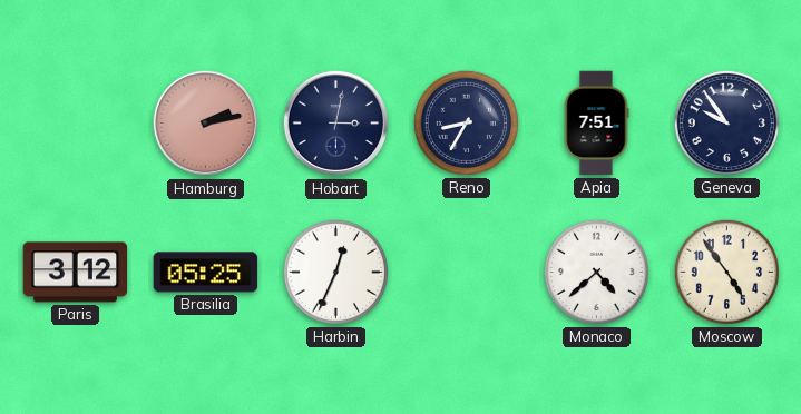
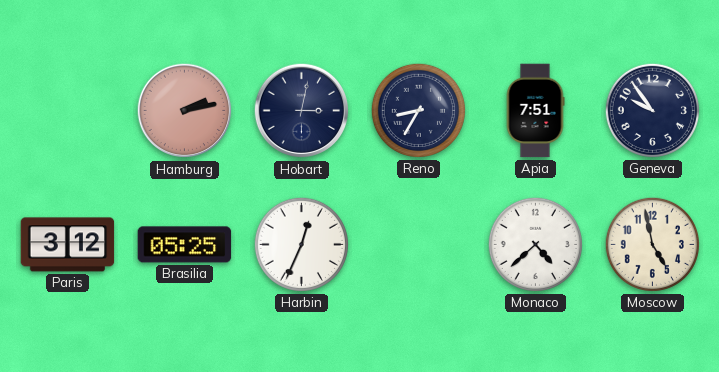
Moscow: 4:54 -> 4:58
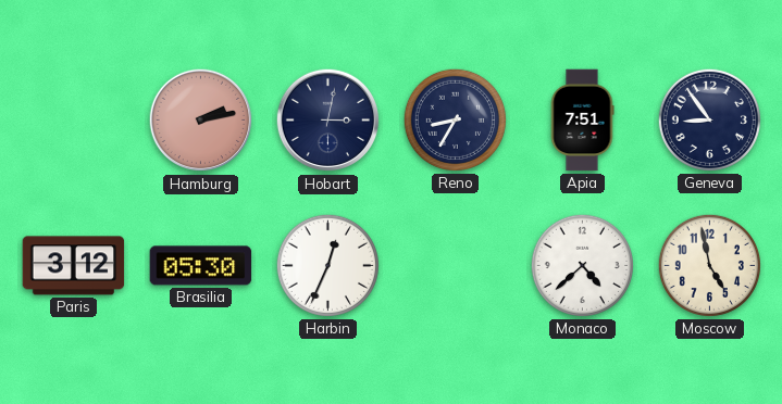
Geneva: 9:54 -> 8:54
Brasilia: 05:25 -> 05:30
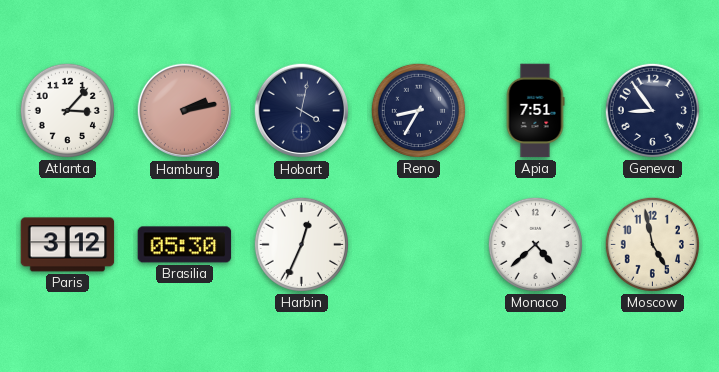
Atlanta: none -> 3:07
Hobart: 3:02 -> 4:02
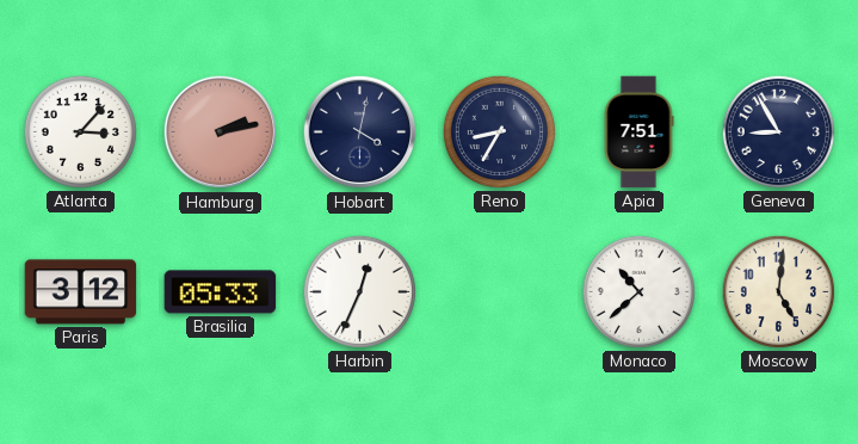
Geneva: 8:54 -> 8:55
Brasilia: 05:30 -> 05:33
Monaco: 4:38 -> 10:38
Moscow: 4:58 -> 5:01
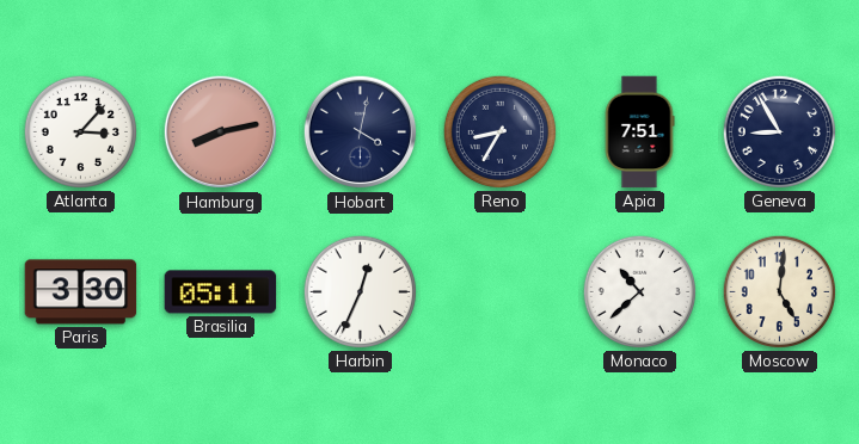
Hamburg: 2:13 -> 8:13
Paris: 3:12 -> 3:30
Brasilia: 05:33 -> 05:11
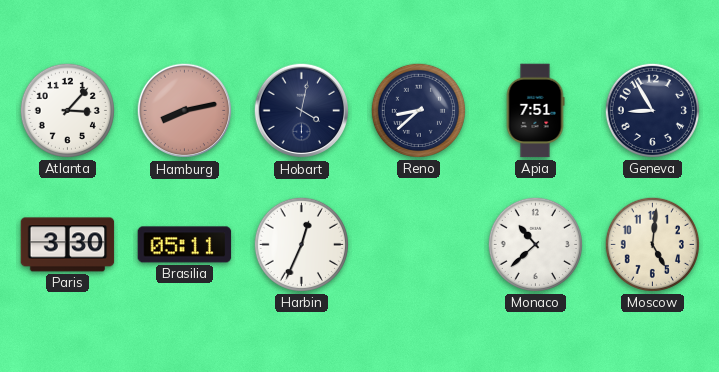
Reno: 8:35 -> 8:38
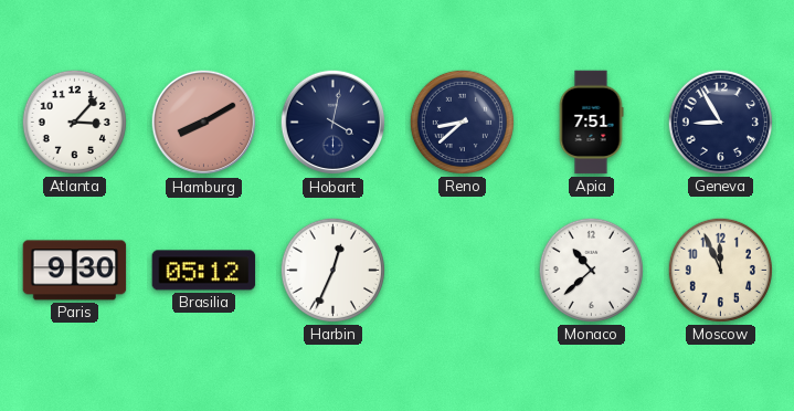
Hamburg: 8:13 -> 8:10
Paris: 3:30 -> 9:30
Brasilia: 05:11 -> 05:12
Moscow: 5:01 -> 11:56
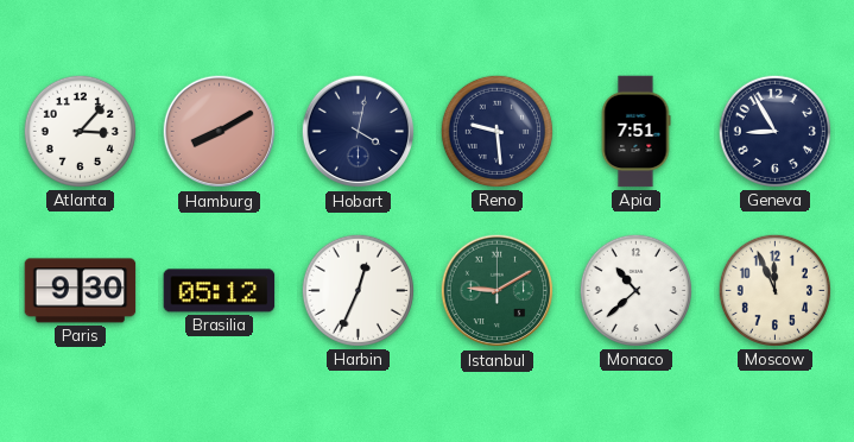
Reno: 8:38 -> 9:29
Istanbul: none -> 9:10
